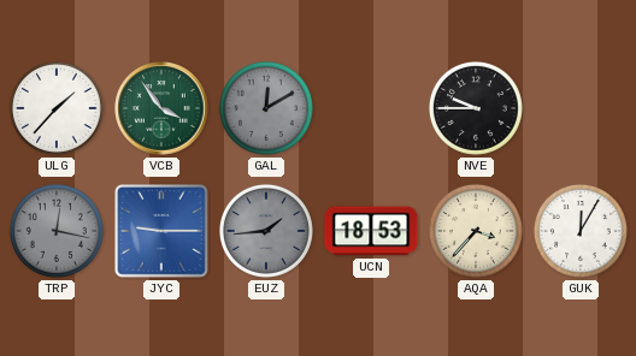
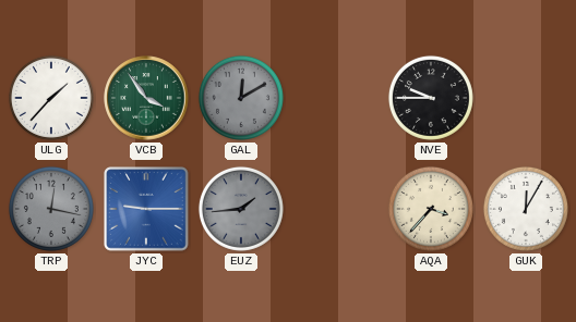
UCN: 18:53 -> none
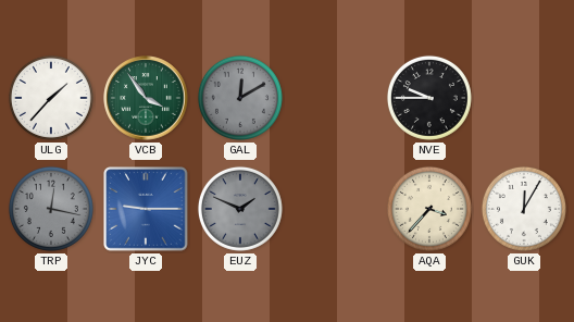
EUZ: 1:44 -> 1:49
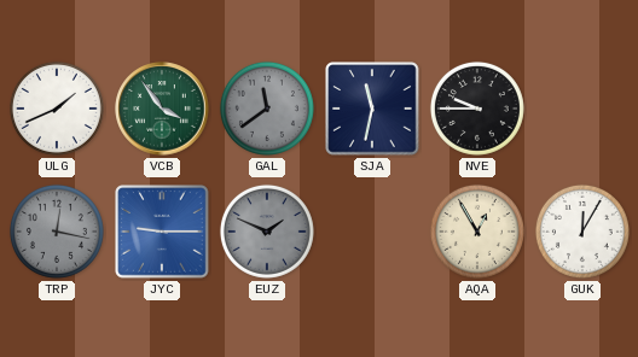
ULG: 1:37 -> 1:41
GAL: 12:10 -> 11:39
SJA: none -> 11:32
AQA: 3:37 -> 12:55
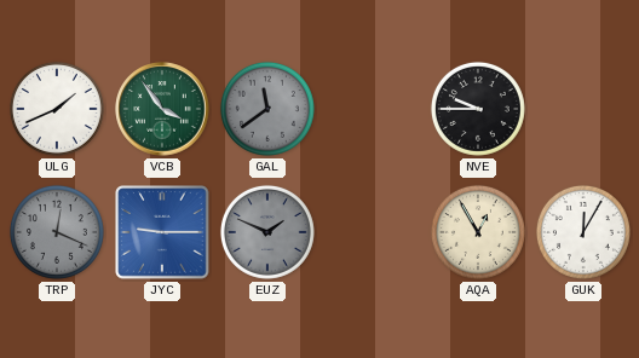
SJA: 11:32 -> none
TRP: 12:17 -> 12:19
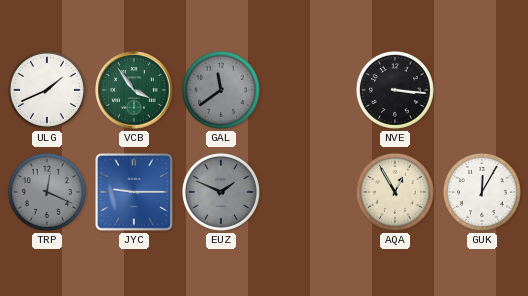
NVE: 9:45 -> 3:16
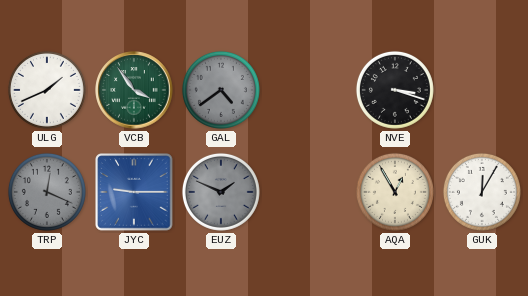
GAL: 11:39 -> 4:39
NVE: 3:16 -> 3:18
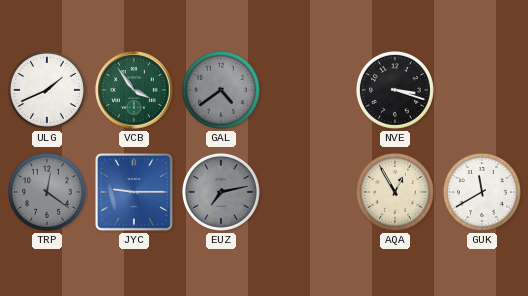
TRP: 12:19 -> 12:21
EUZ: 1:49 -> 7:13
GUK: 12:05 -> 11:40
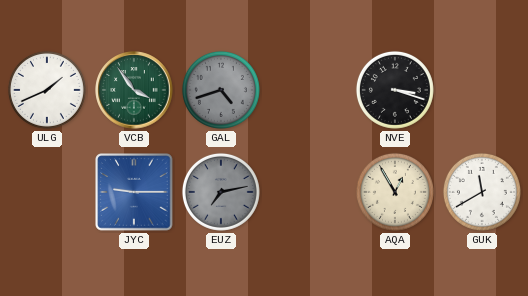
GAL: 4:39 -> 4:42
TRP: 12:21 -> none
